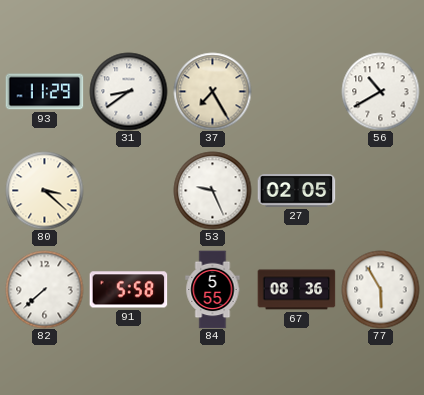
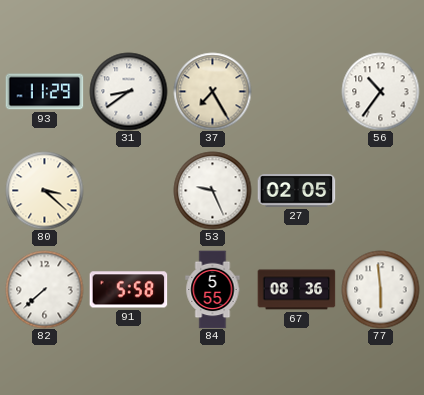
56: 10:40 -> 10:36
77: 5:55 -> 5:59
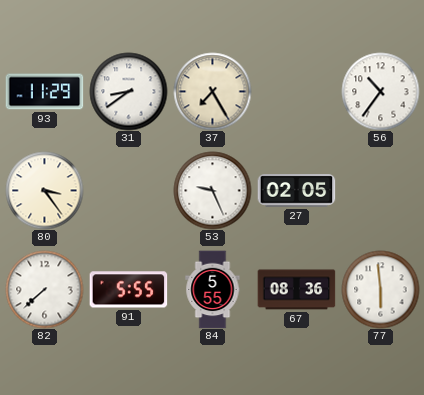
80: 3:22 -> 3:24
91: 5:58 -> 5:55
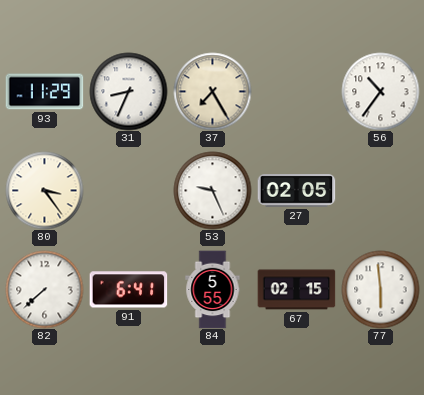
31: 8:39 -> 8:34
91: 5:55 -> 6:41
67: 08:36 -> 02:15
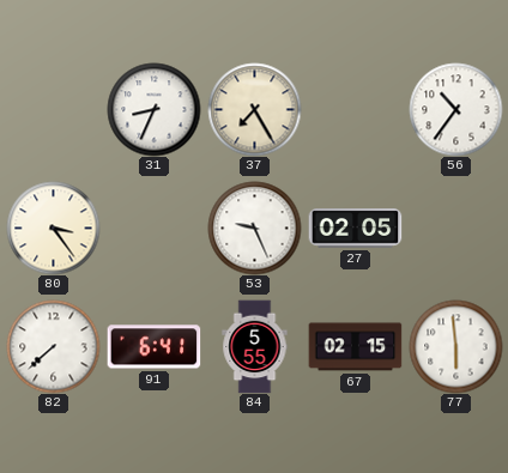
93: 11:29 -> none
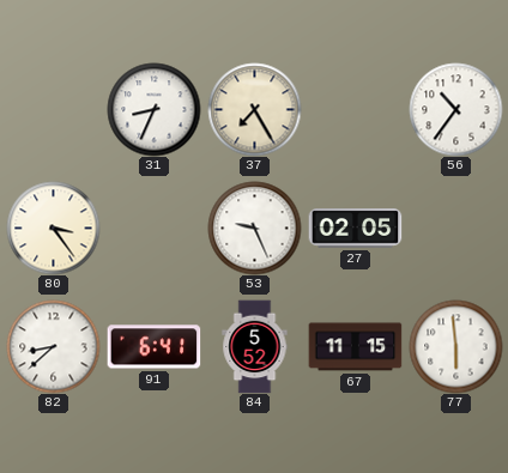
82: 7:38 -> 8:38
84: 5:55 -> 5:52
67: 02:15 -> 11:15
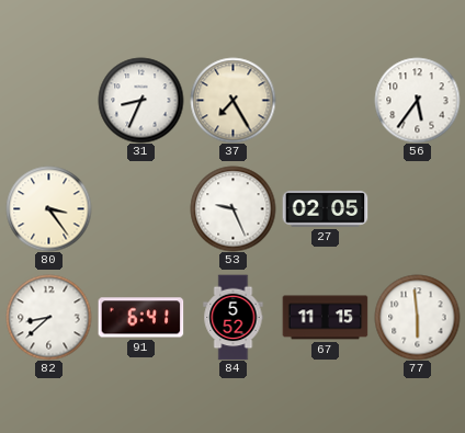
56: 10:36 -> 5:36
